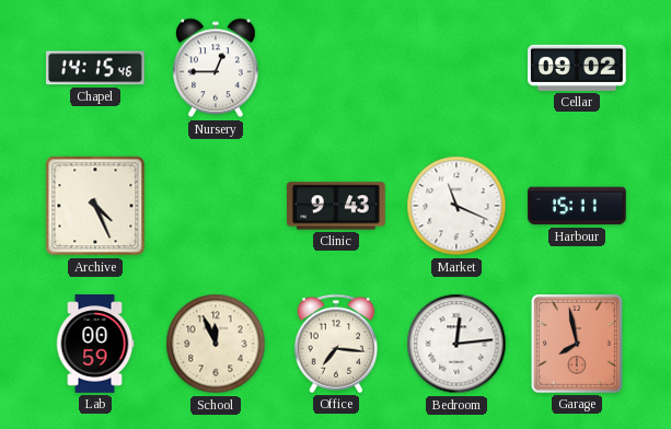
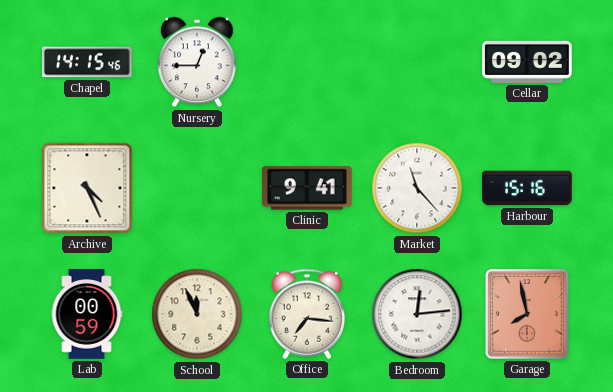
Clinic: 9:43 -> 9:41
Market: 11:19 -> 11:23
Harbour: 15:11 -> 15:16
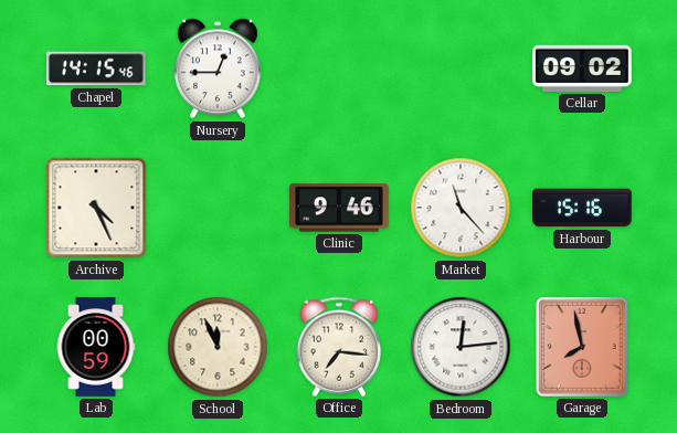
Clinic: 9:41 -> 9:46
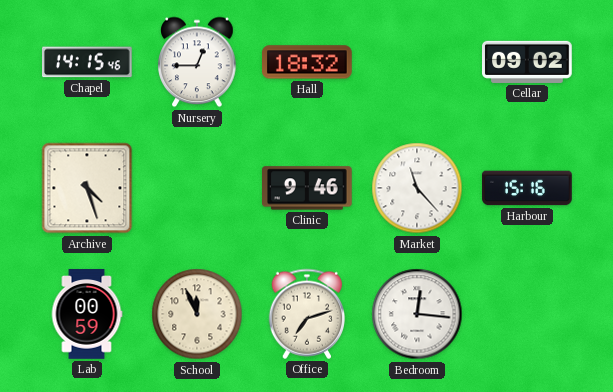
Hall: none -> 18:32
Archive: 4:26 -> 4:27
Office: 7:16 -> 7:12
Bedroom: 12:14 -> 12:16
Garage: 7:58 -> none
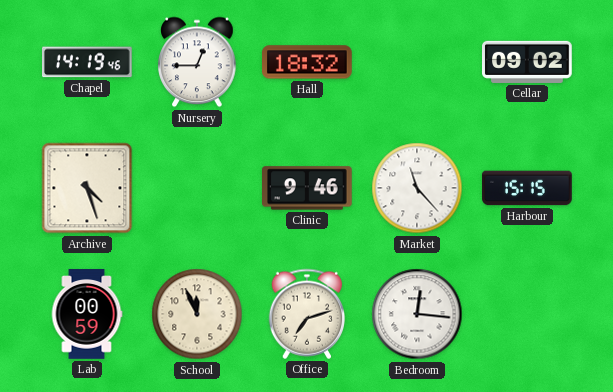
Chapel: 14:15 -> 14:19
Harbour: 15:16 -> 15:15
